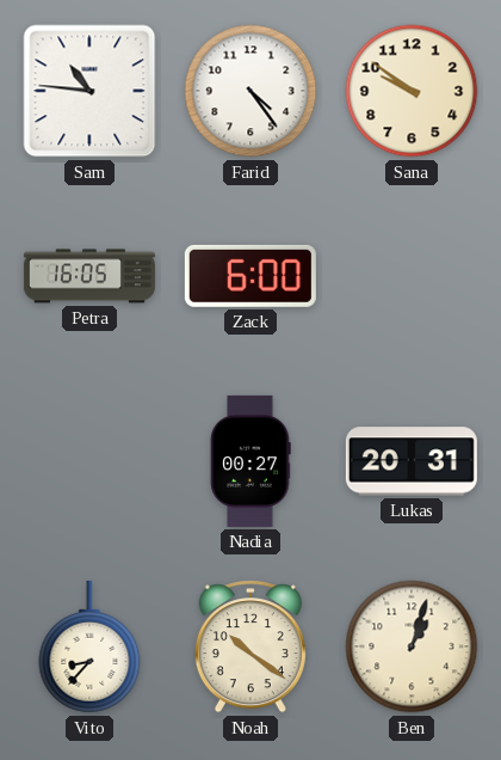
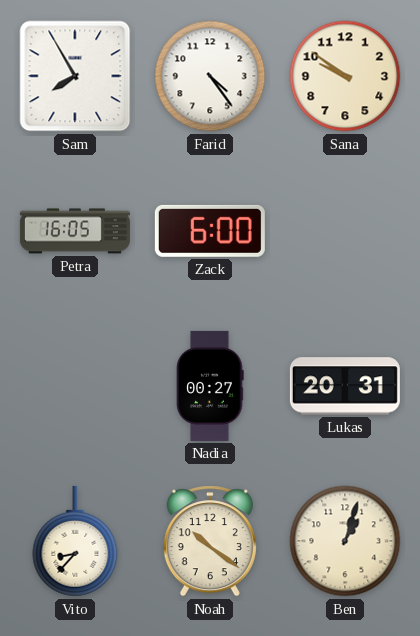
Sam: 10:46 -> 7:55
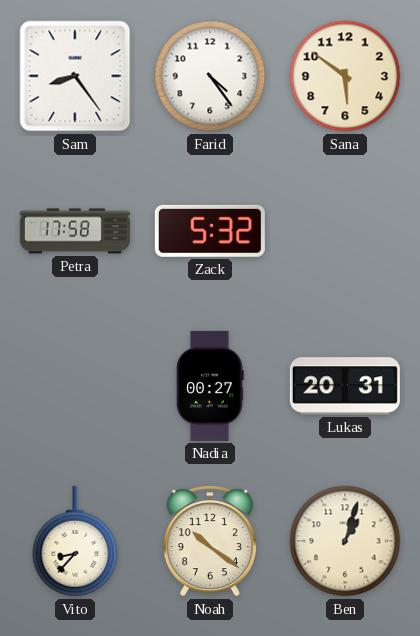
Sam: 7:55 -> 8:24
Sana: 9:51 -> 5:51
Petra: 16:05 -> 17:58
Zack: 6:00 -> 5:32
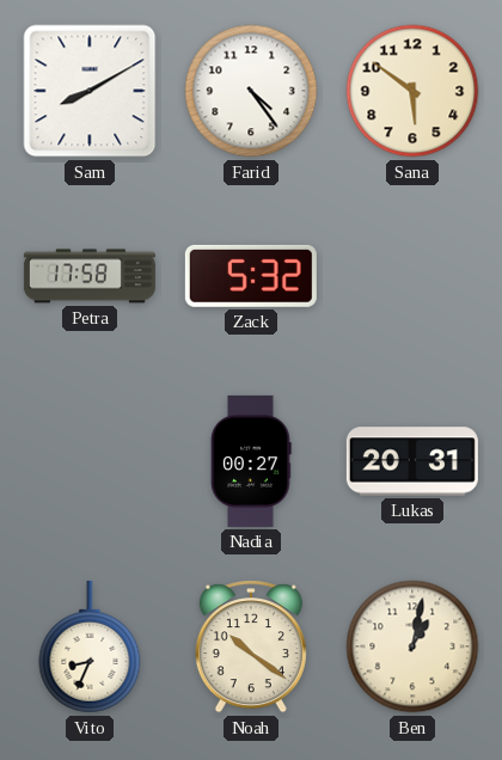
Sam: 8:24 -> 8:10
Vito: 8:37 -> 8:34
Ben: 1:03 -> 1:02
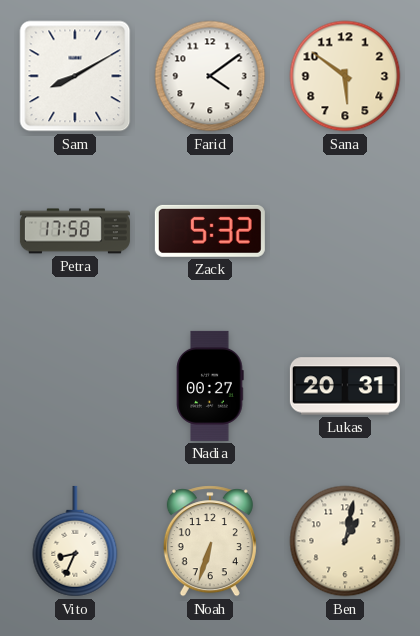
Farid: 4:24 -> 4:09
Noah: 10:21 -> 6:33
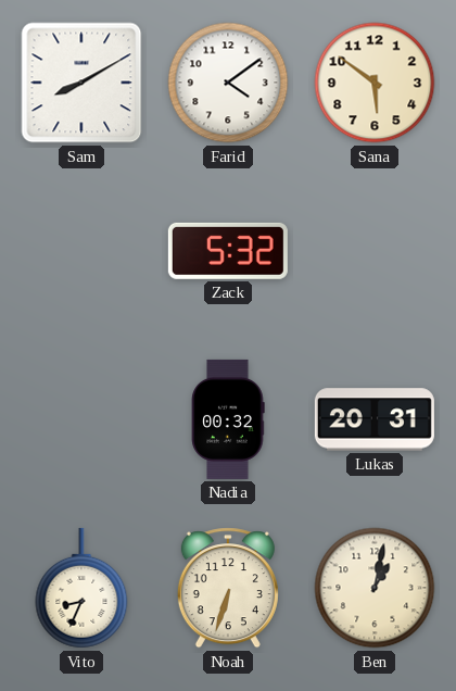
Petra: 17:58 -> none
Nadia: 00:27 -> 00:32
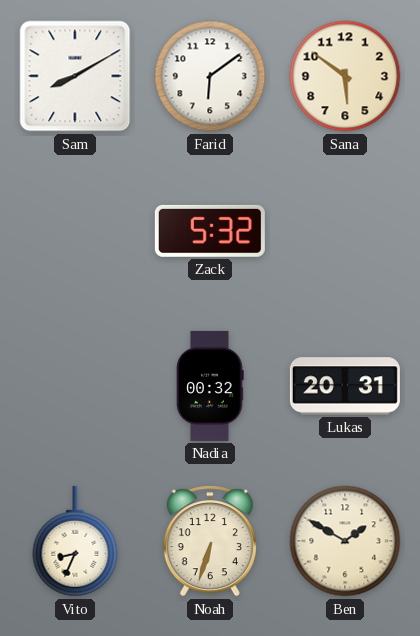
Farid: 4:09 -> 6:09
Ben: 1:02 -> 1:50
